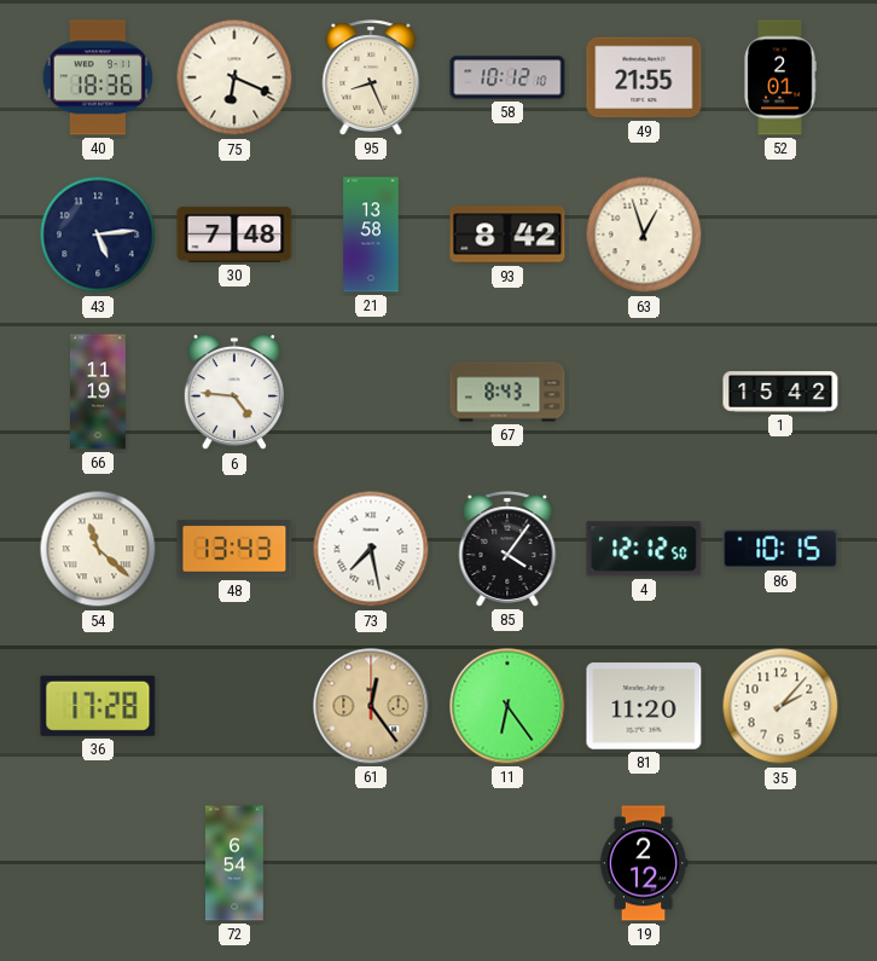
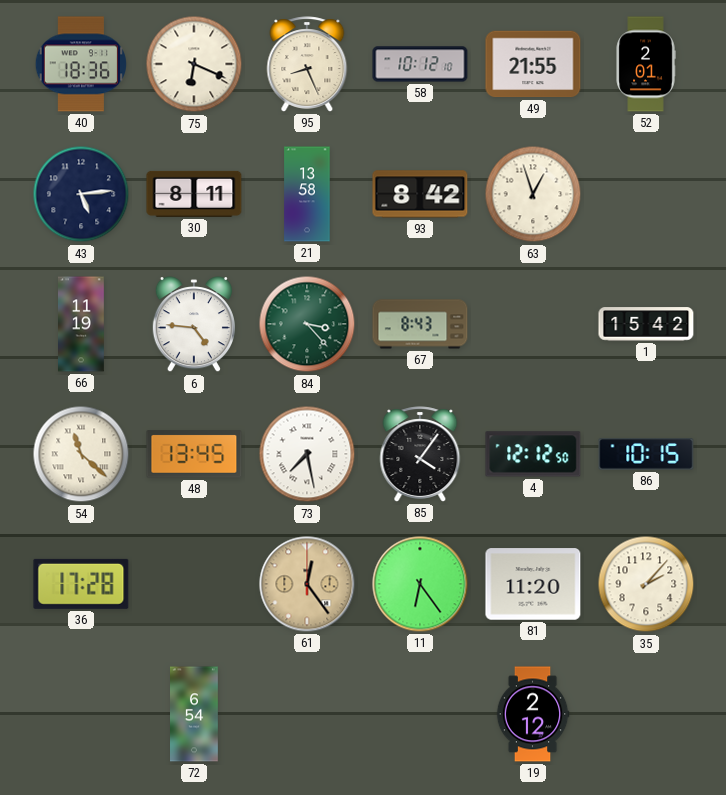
30: 7:48 -> 8:11
84: none -> 3:23
48: 13:43 -> 13:45
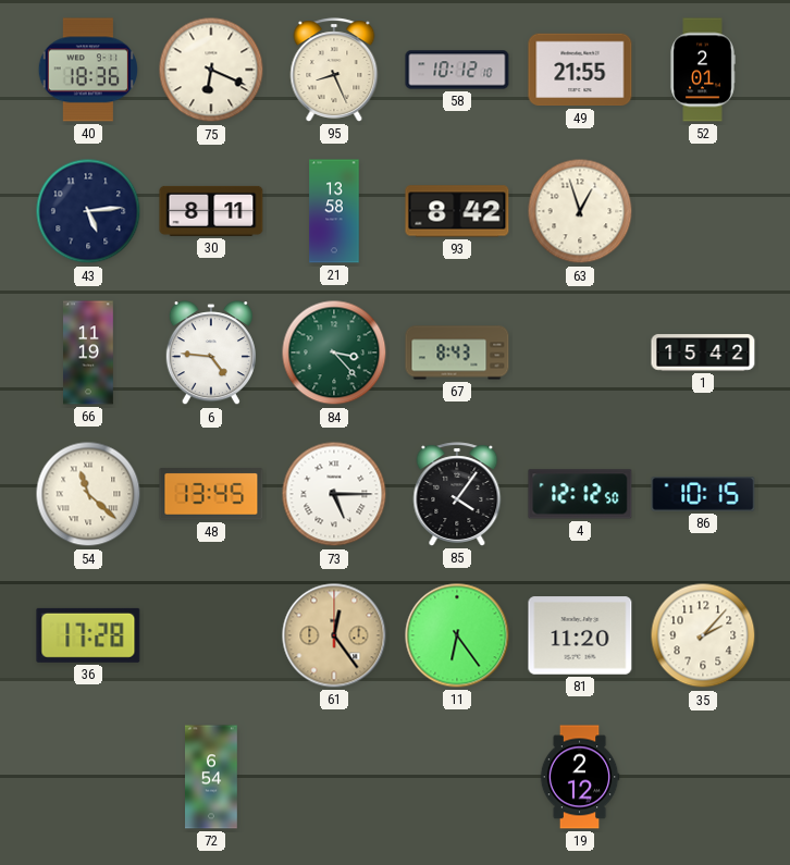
73: 7:28 -> 5:15
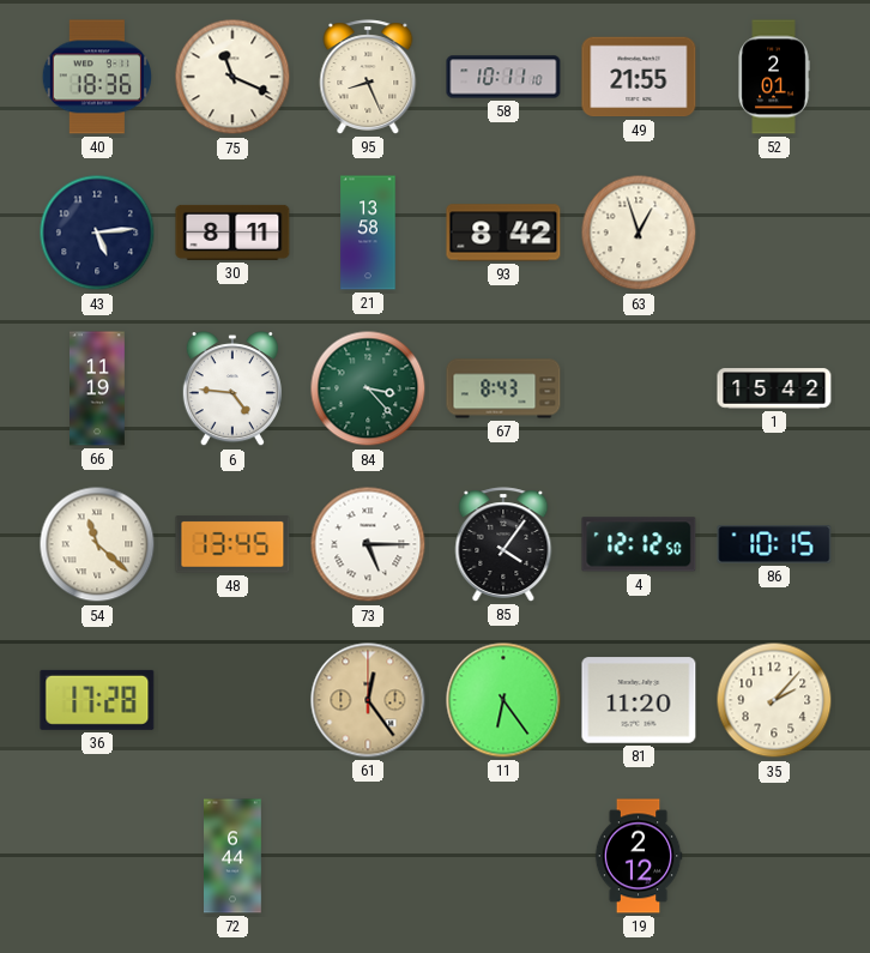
75: 6:19 -> 11:19
58: 10:12 -> 10:11
72: 6:54 -> 6:44
